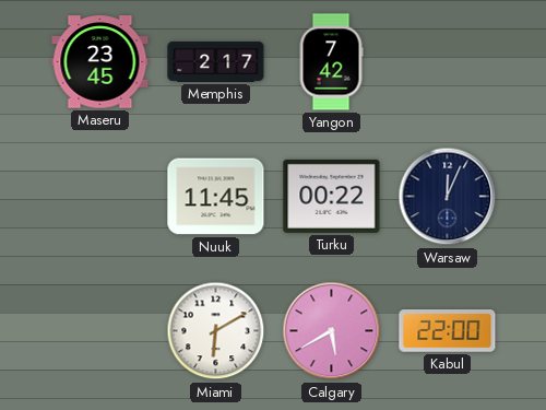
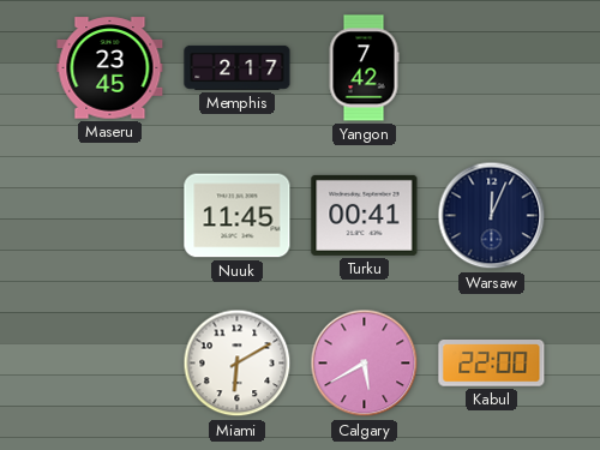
Turku: 00:22 -> 00:41
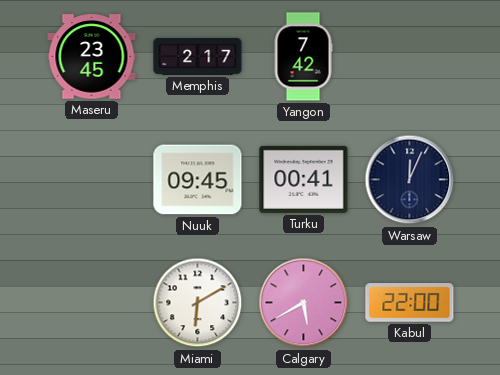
Nuuk: 11:45 -> 09:45
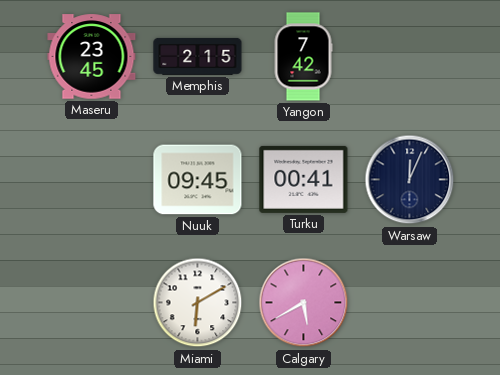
Memphis: 2:17 -> 2:15
Kabul: 22:00 -> none
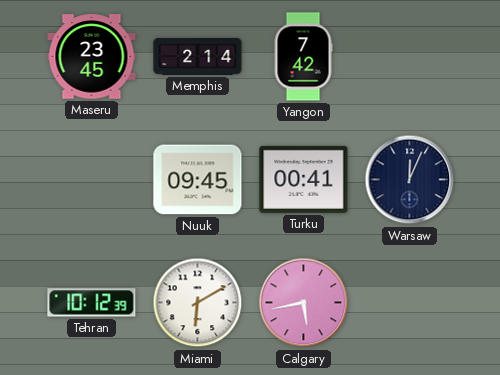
Memphis: 2:15 -> 2:14
Tehran: none -> 10:12
Calgary: 5:40 -> 5:43
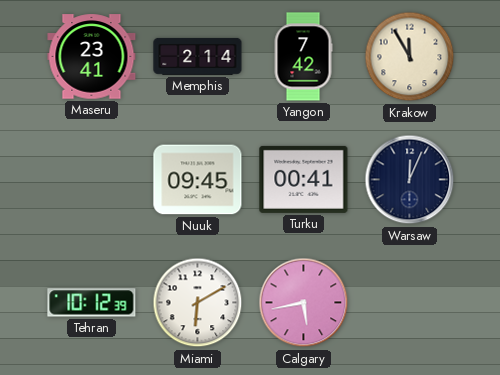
Maseru: 23:45 -> 23:41
Krakow: none -> 11:55
